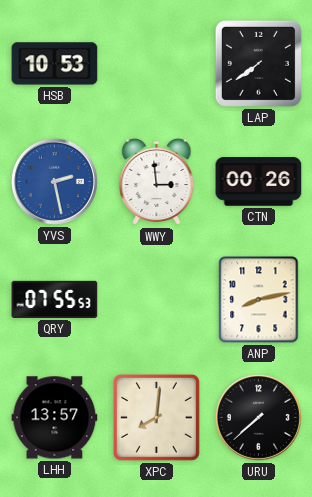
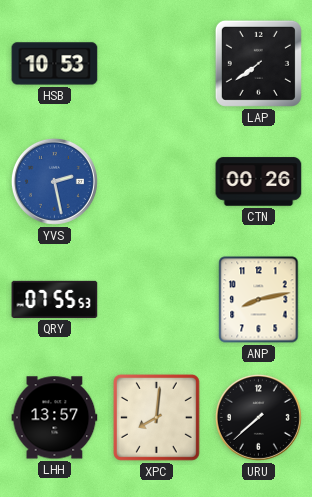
WWY: 2:59 -> none
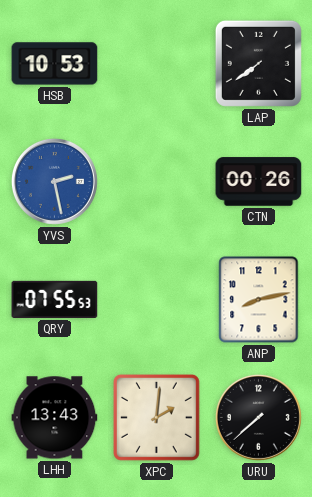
LHH: 13:57 -> 13:43
XPC: 8:01 -> 2:01
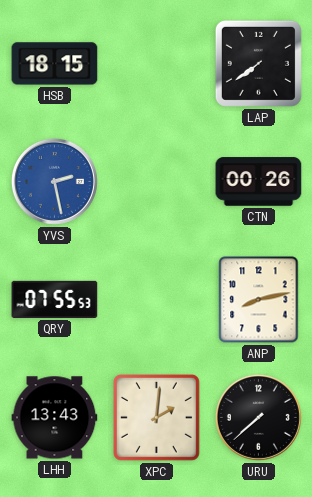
HSB: 10:53 -> 18:15
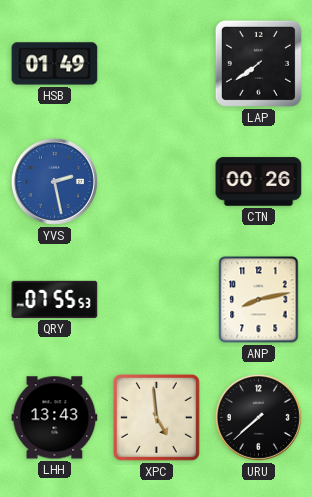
HSB: 18:15 -> 01:49
XPC: 2:01 -> 4:59
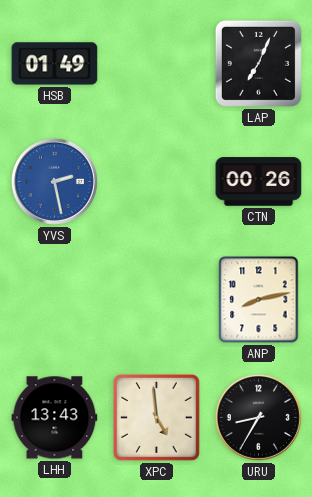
LAP: 7:39 -> 7:04
QRY: 07:55 -> none
URU: 7:38 -> 8:35
